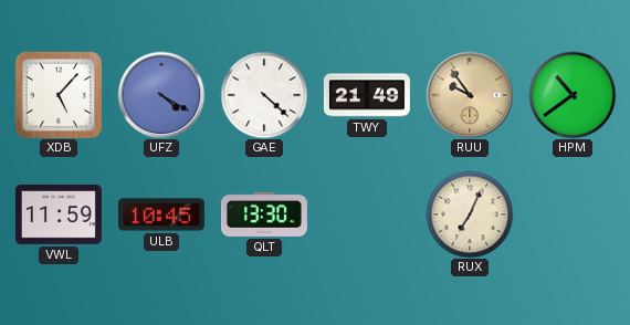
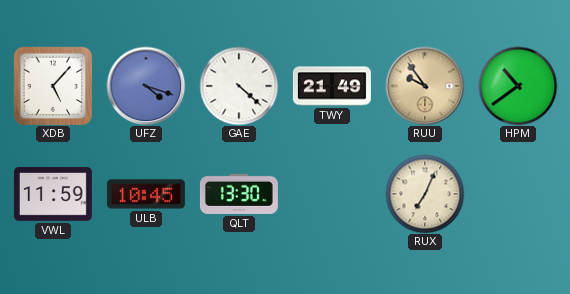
UFZ: 4:20 -> 4:18
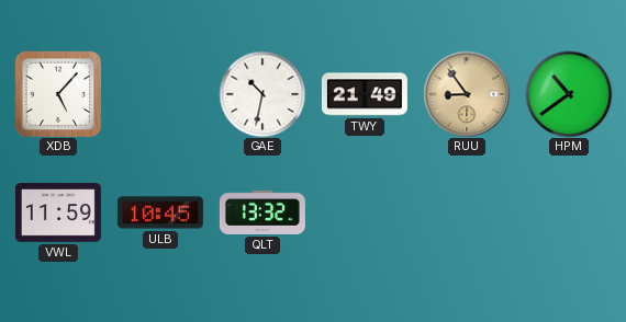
UFZ: 4:18 -> none
GAE: 4:22 -> 10:32
RUU: 9:54 -> 8:54
QLT: 13:30 -> 13:32
RUX: 7:04 -> none
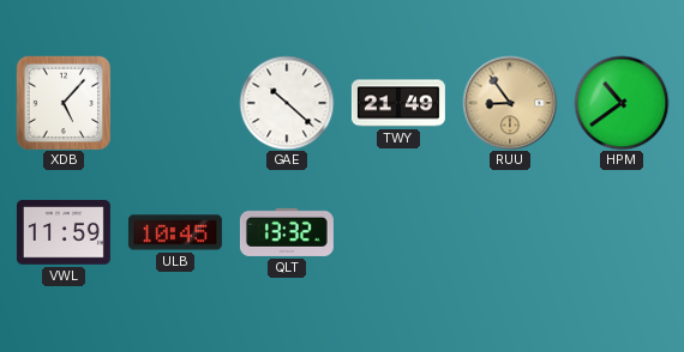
GAE: 10:32 -> 10:22
